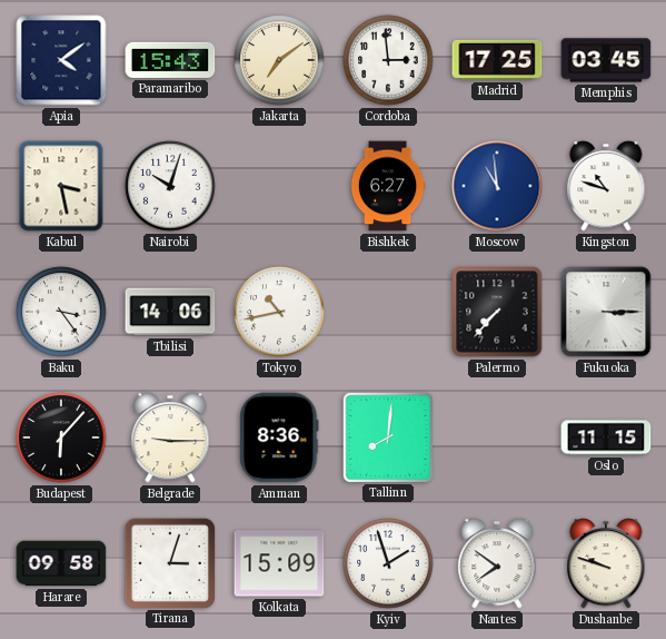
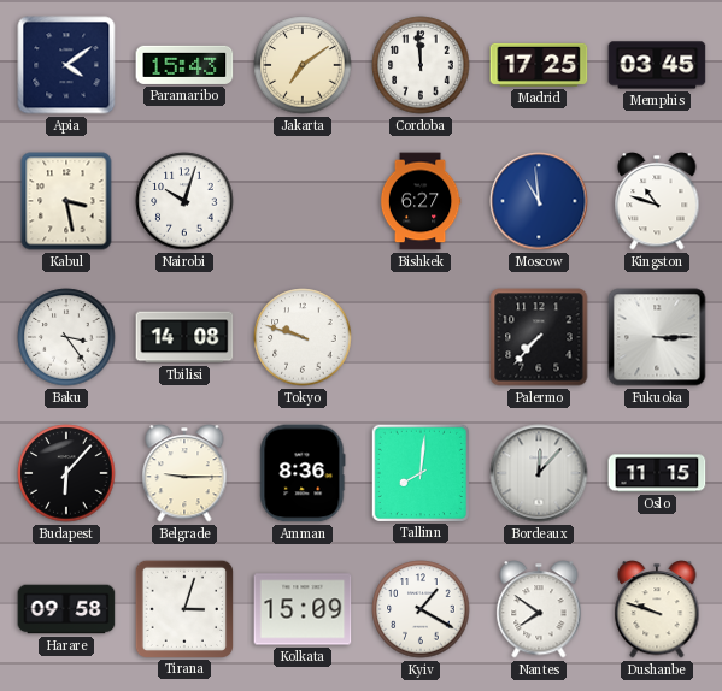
Cordoba: 2:59 -> 11:59
Tbilisi: 14:06 -> 14:08
Tokyo: 10:43 -> 9:48
Bordeaux: none -> 12:07
Kyiv: 1:57 -> 1:20
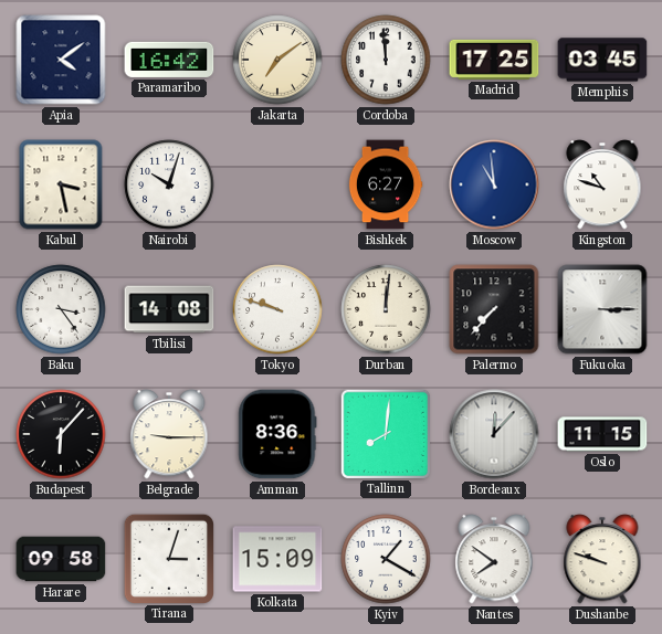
Paramaribo: 15:43 -> 16:42
Durban: none -> 12:01
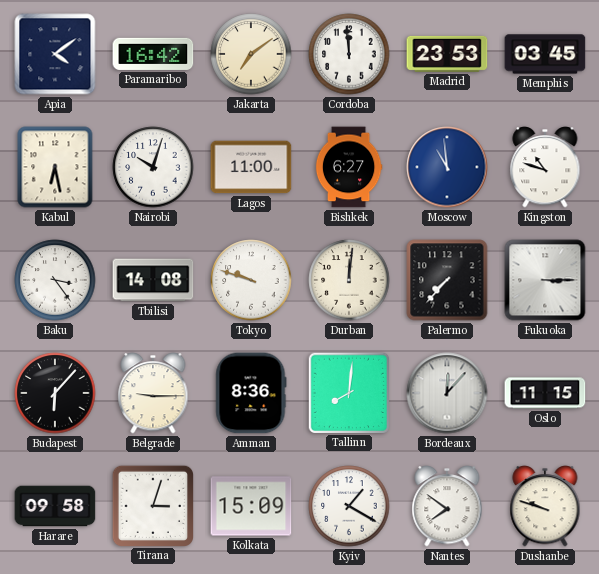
Madrid: 17:25 -> 23:53
Kabul: 3:28 -> 6:28
Lagos: none -> 11:00
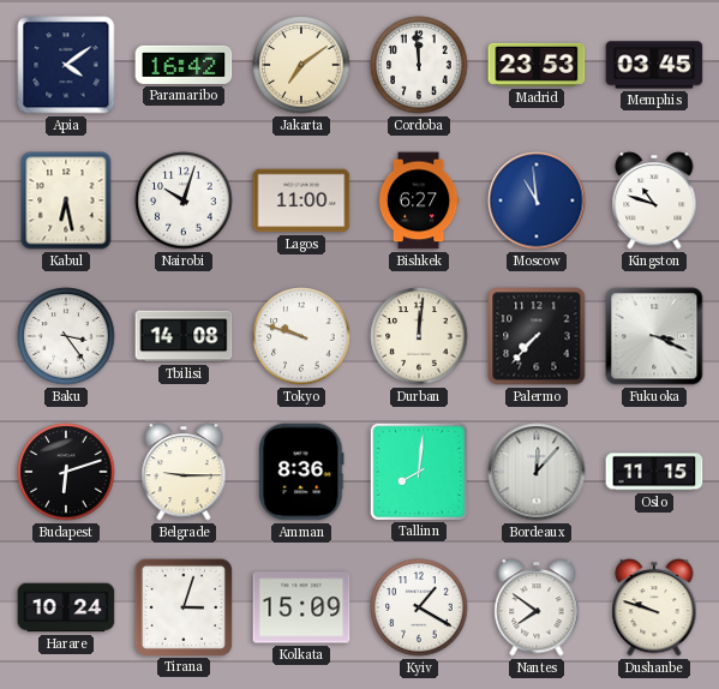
Fukuoka: 3:15 -> 3:19
Budapest: 6:07 -> 6:12
Harare: 09:58 -> 10:24
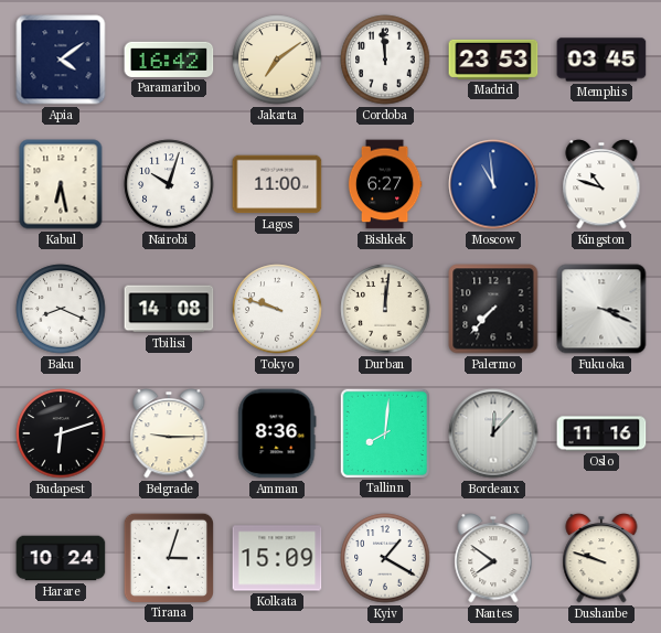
Baku: 3:24 -> 8:19
Oslo: 11:15 -> 11:16
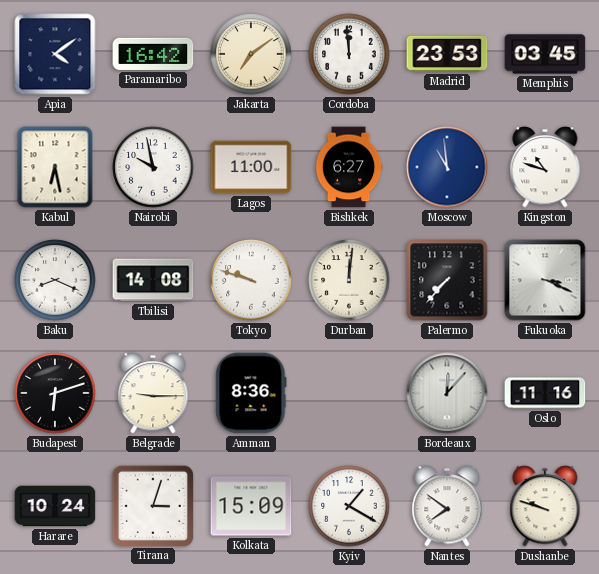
Nairobi: 10:03 -> 9:58
Tallinn: 8:01 -> none
